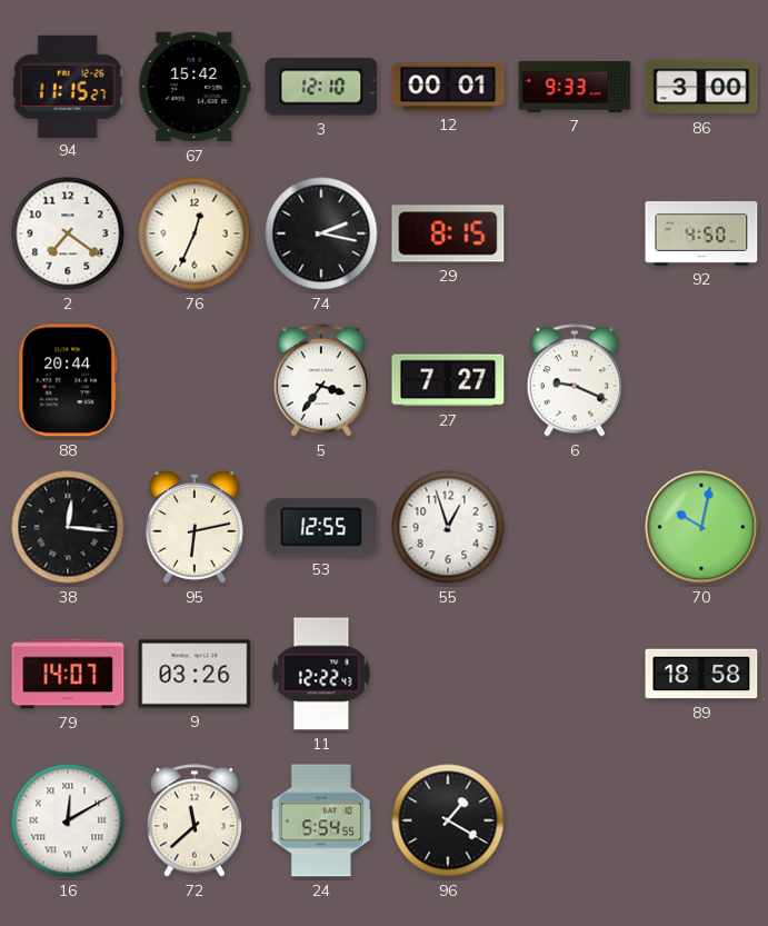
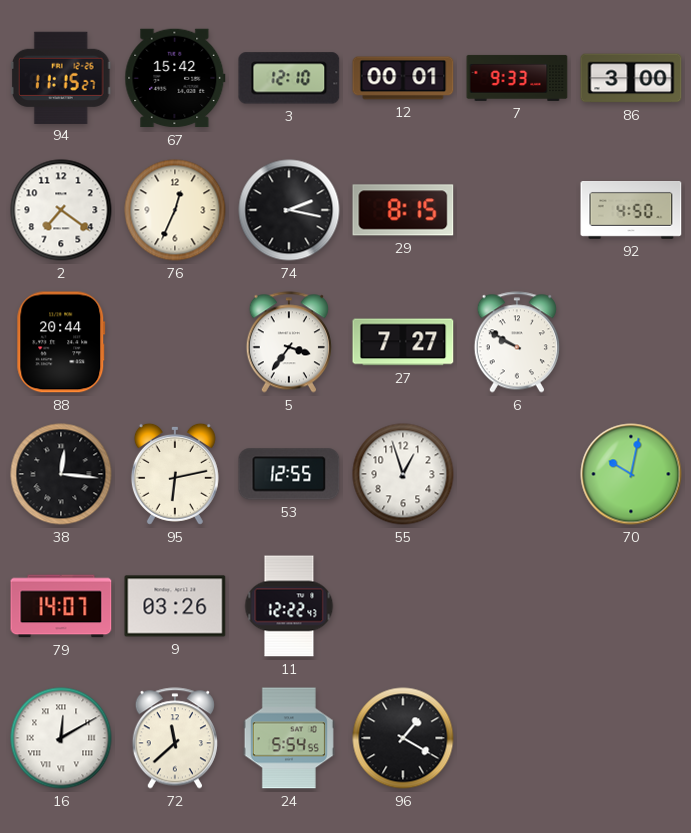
6: 9:19 -> 9:50
89: 18:58 -> none
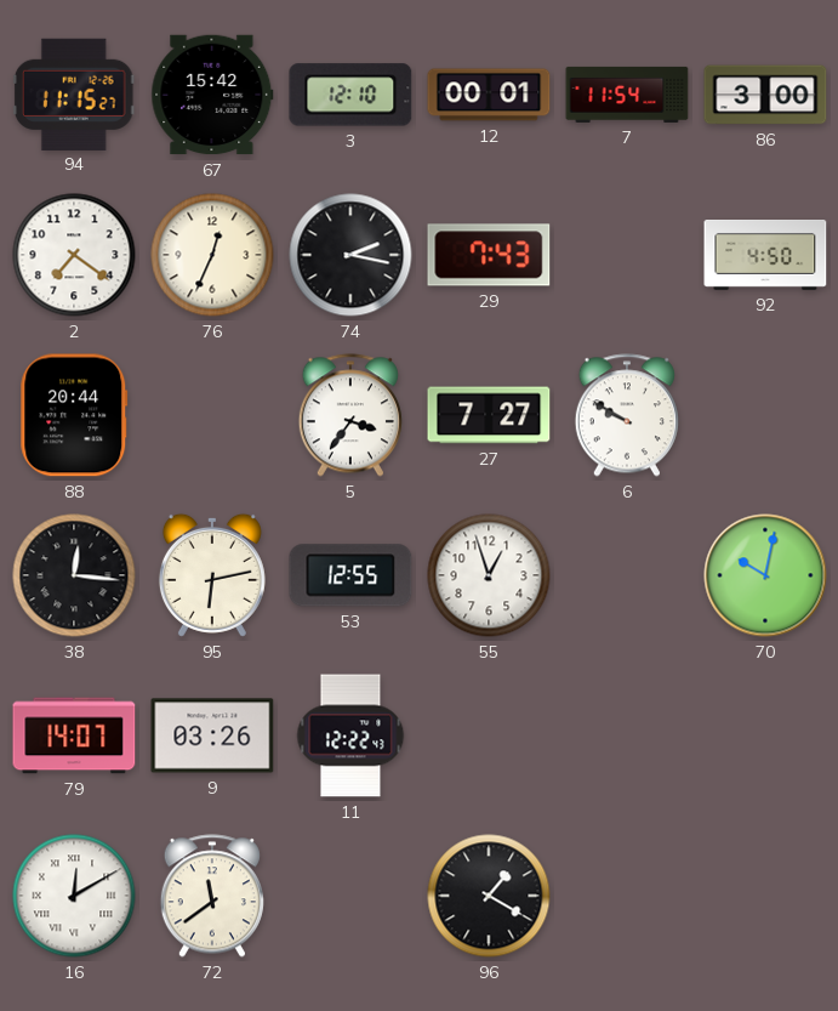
7: 9:33 -> 11:54
29: 8:15 -> 7:43
72: 11:38 -> 11:39
24: 5:54 -> none
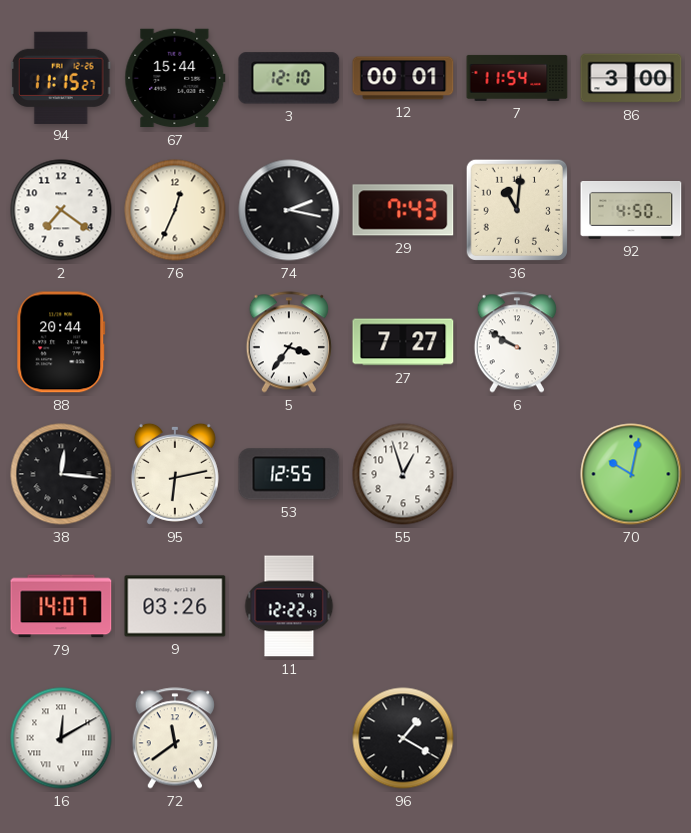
67: 15:42 -> 15:44
36: none -> 11:01
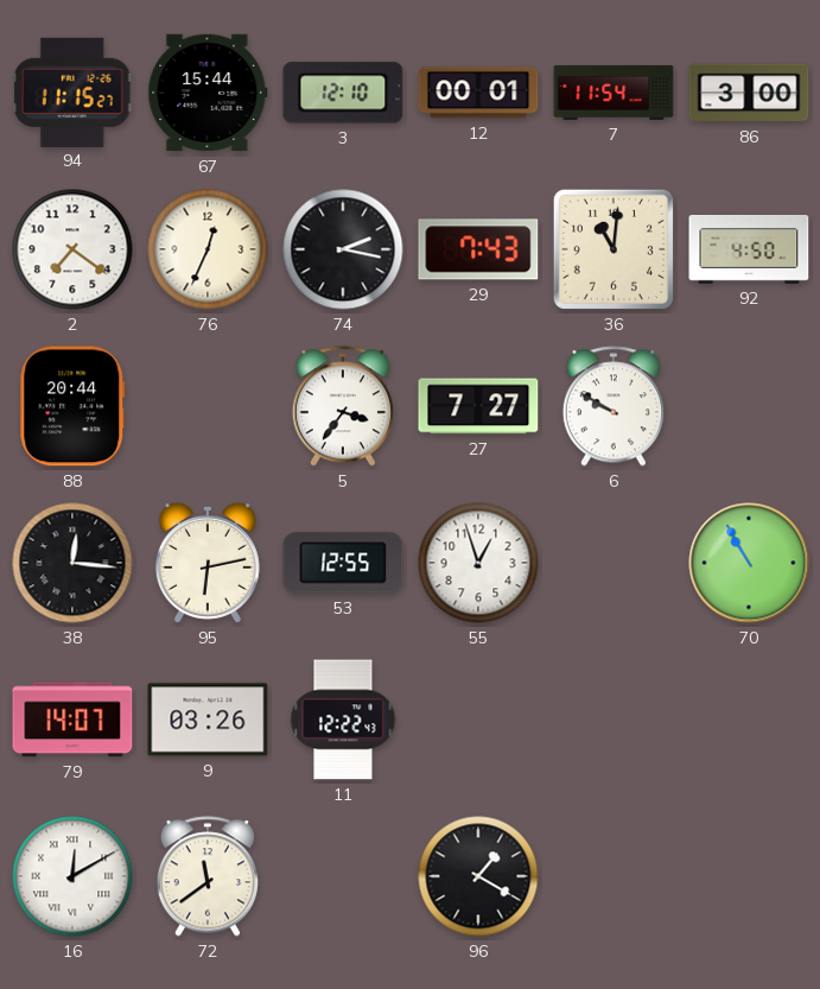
70: 10:02 -> 10:55
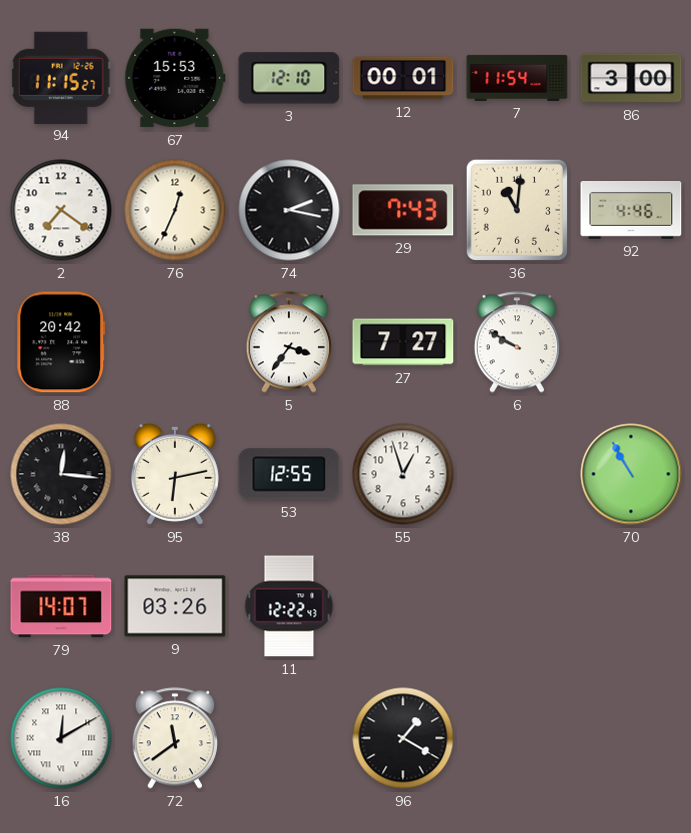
67: 15:44 -> 15:53
92: 4:50 -> 4:46
88: 20:44 -> 20:42
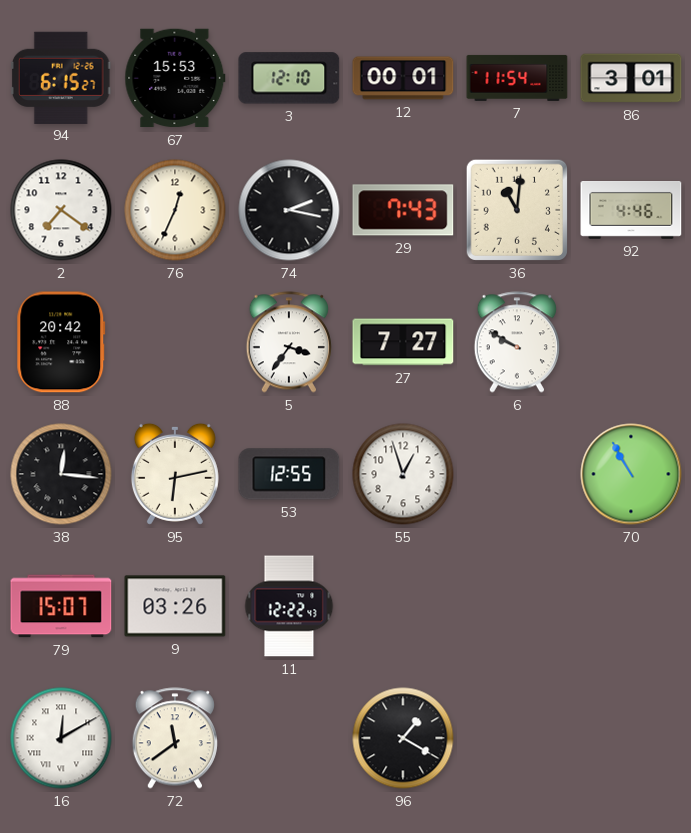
94: 11:15 -> 6:15
86: 3:00 -> 3:01
79: 14:07 -> 15:07
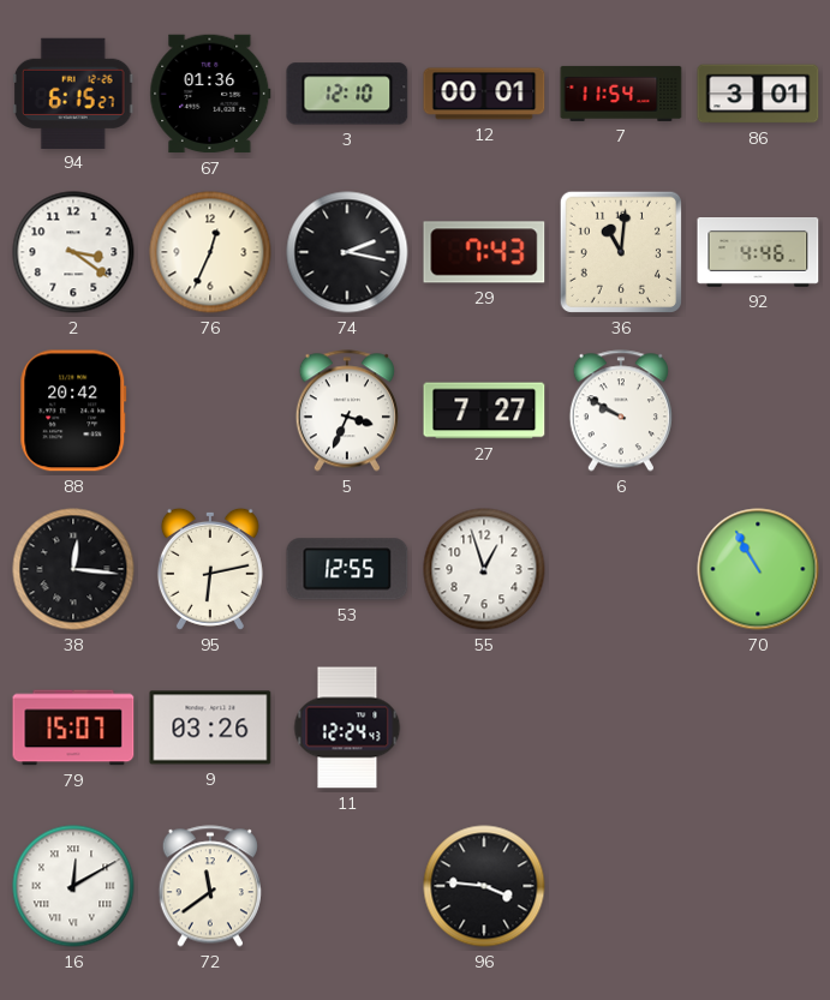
67: 15:53 -> 01:36
2: 7:21 -> 3:21
5: 3:36 -> 3:34
11: 12:22 -> 12:24
96: 1:20 -> 3:46
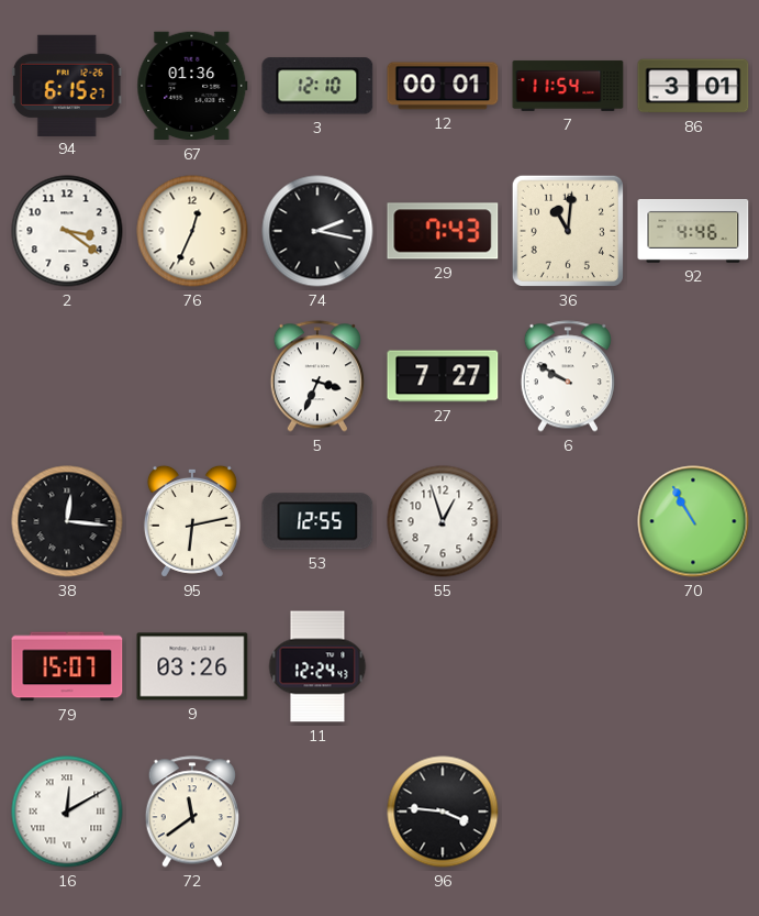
88: 20:42 -> none
